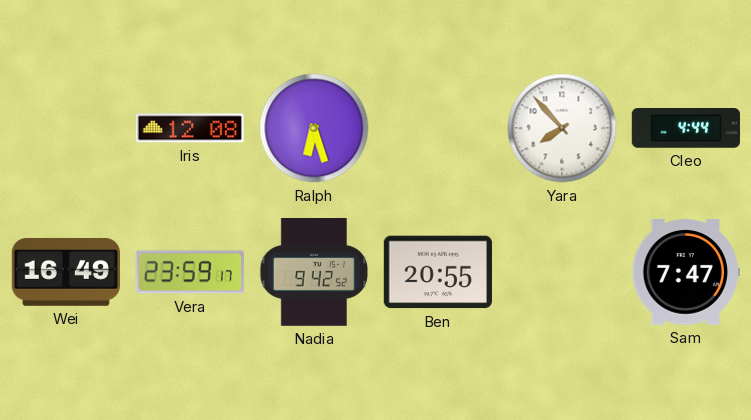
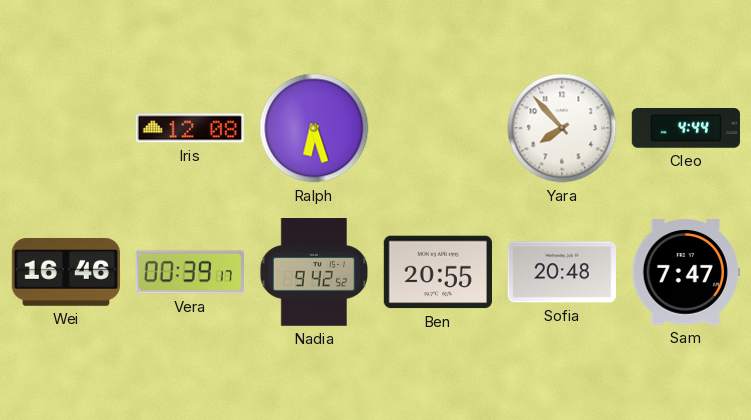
Wei: 16:49 -> 16:46
Vera: 23:59 -> 00:39
Sofia: none -> 20:48
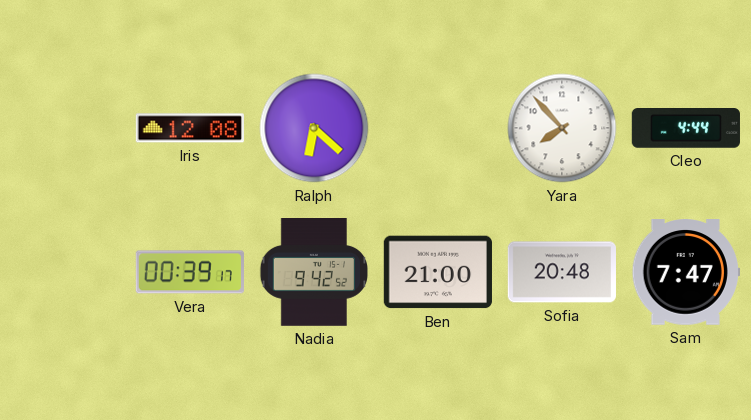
Ralph: 6:27 -> 6:22
Wei: 16:46 -> none
Ben: 20:55 -> 21:00
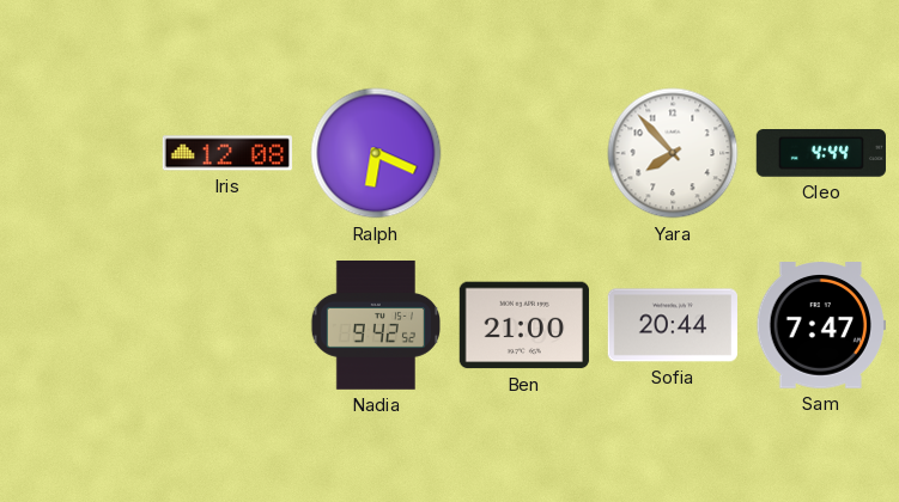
Ralph: 6:22 -> 6:19
Vera: 00:39 -> none
Sofia: 20:48 -> 20:44
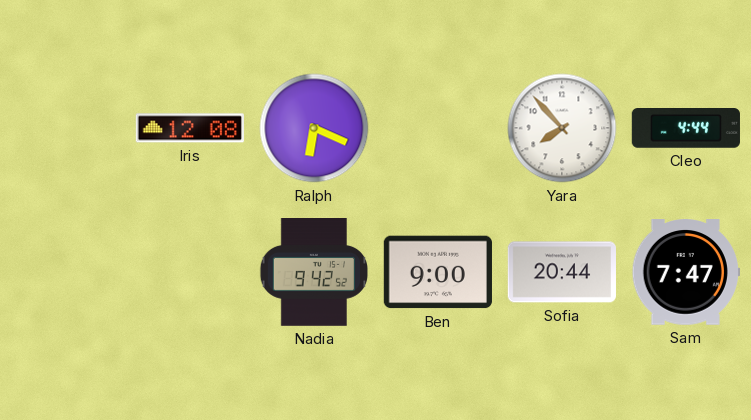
Ben: 21:00 -> 9:00
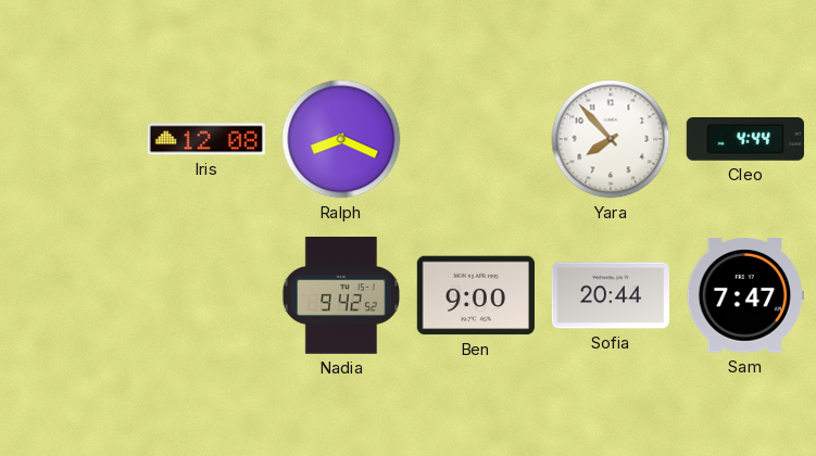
Ralph: 6:19 -> 8:19
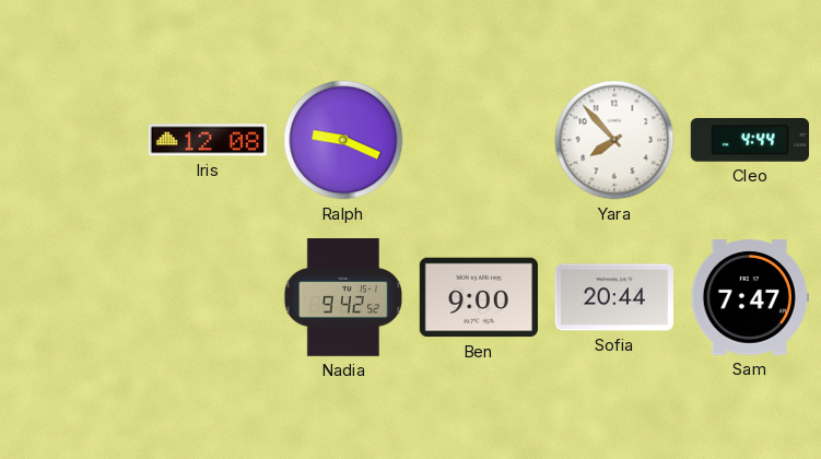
Ralph: 8:19 -> 9:19
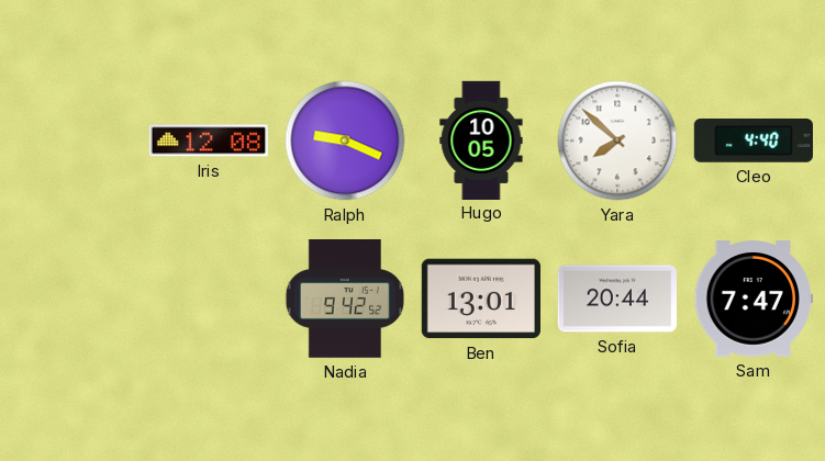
Hugo: none -> 10:05
Yara: 7:53 -> 7:52
Cleo: 4:44 -> 4:40
Ben: 9:00 -> 13:01
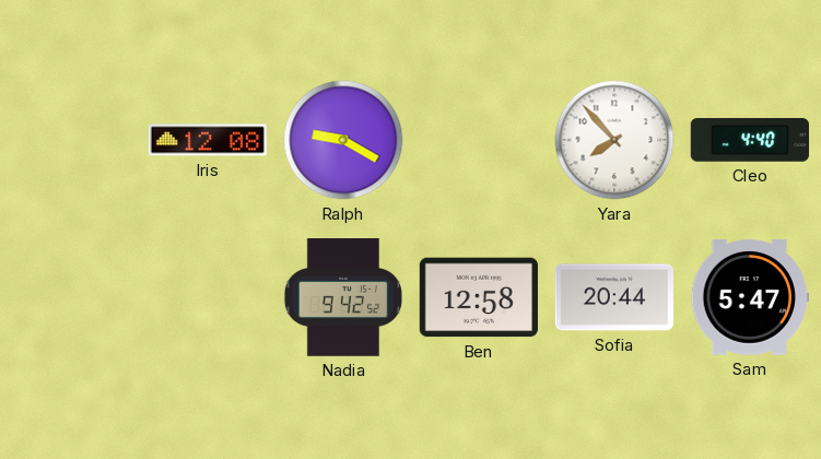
Ralph: 9:19 -> 9:20
Hugo: 10:05 -> none
Yara: 7:52 -> 7:53
Ben: 13:01 -> 12:58
Sam: 7:47 -> 5:47
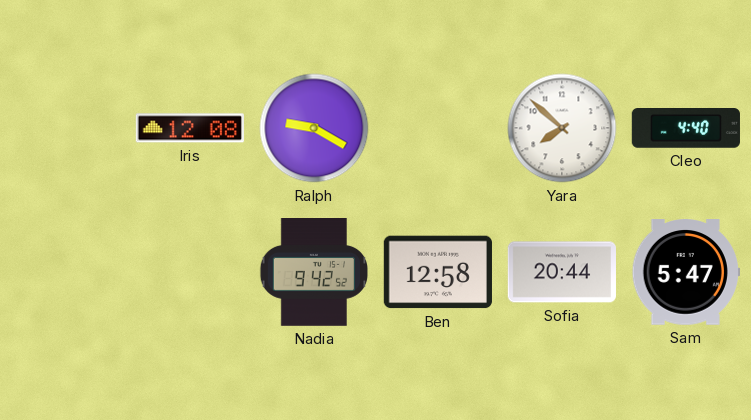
Yara: 7:53 -> 7:52
